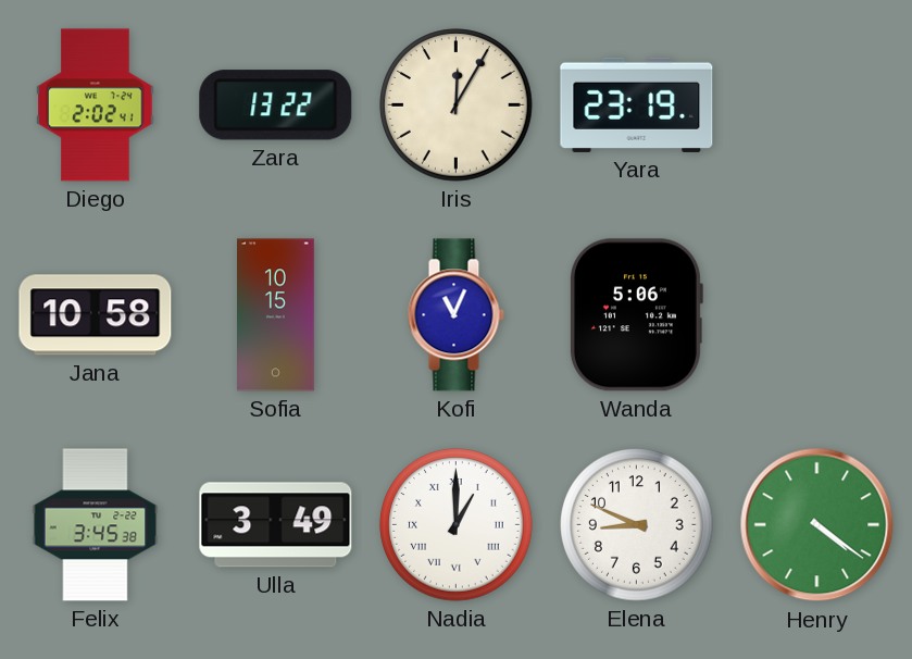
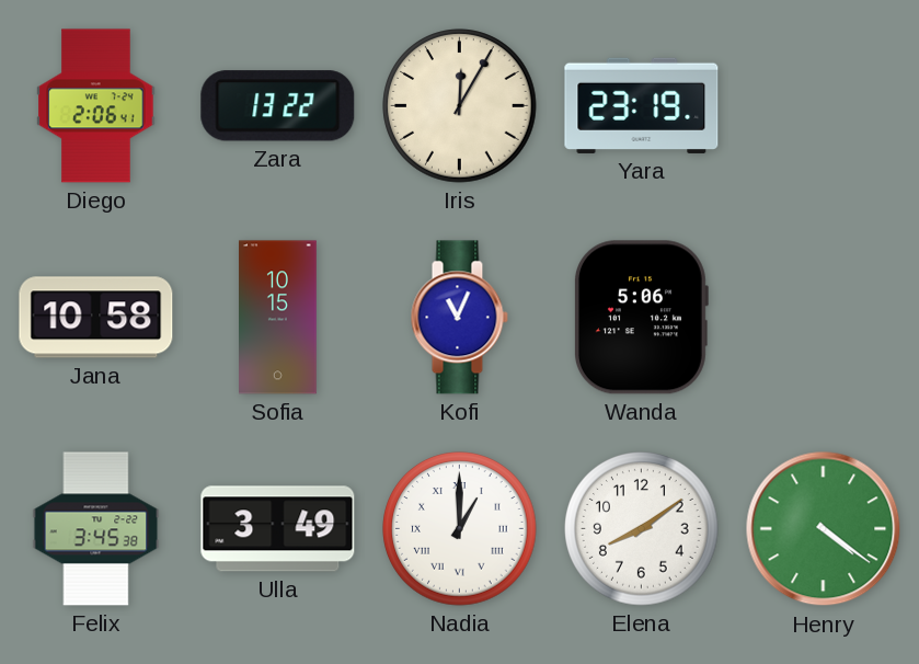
Diego: 2:02 -> 2:06
Elena: 8:49 -> 8:09
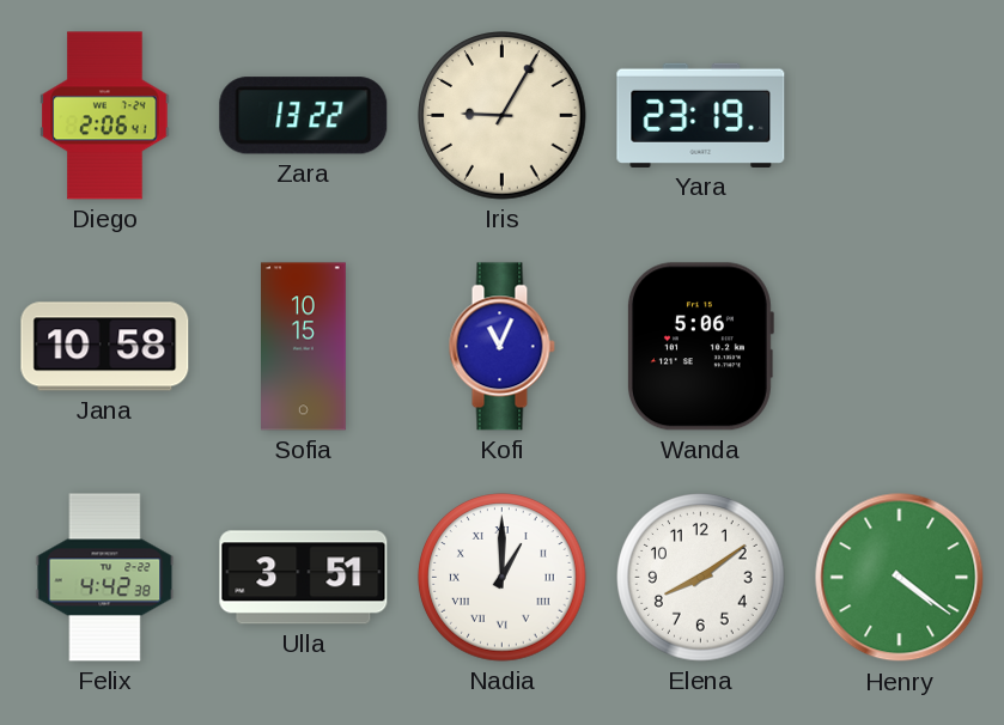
Iris: 12:05 -> 9:05
Felix: 3:45 -> 4:42
Ulla: 3:49 -> 3:51
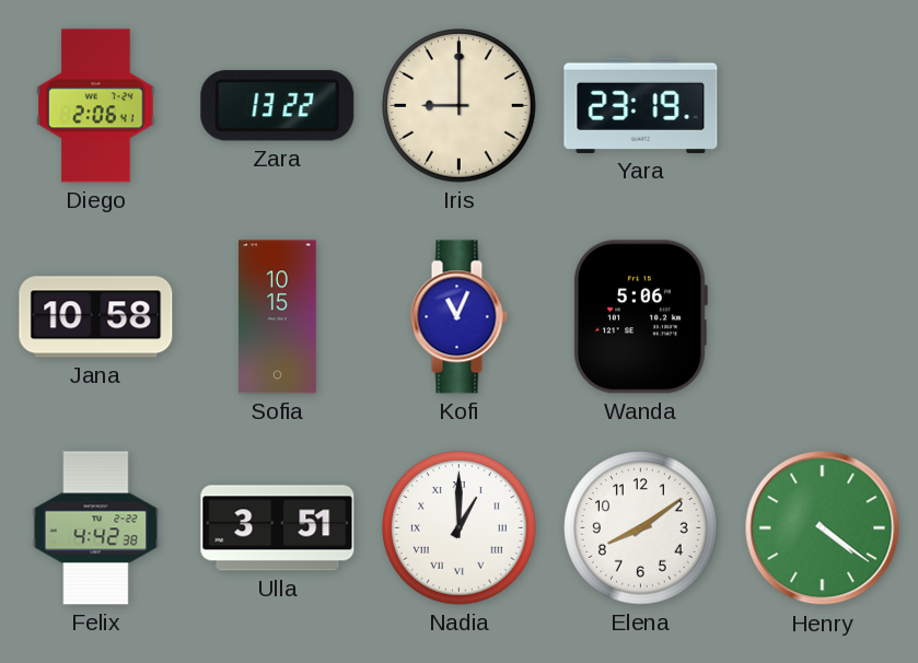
Iris: 9:05 -> 9:00
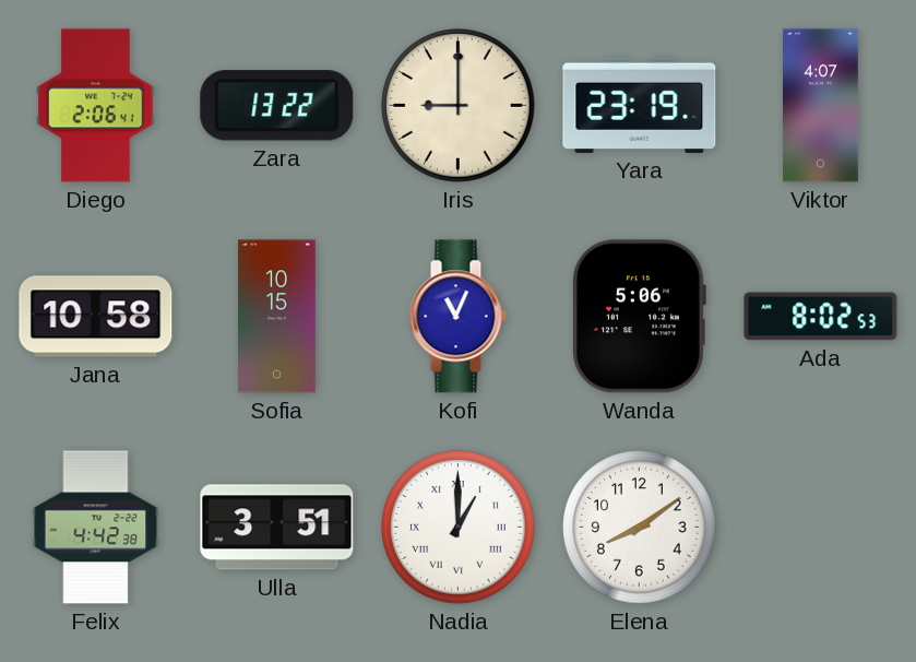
Viktor: none -> 4:07
Ada: none -> 8:02
Henry: 4:21 -> none
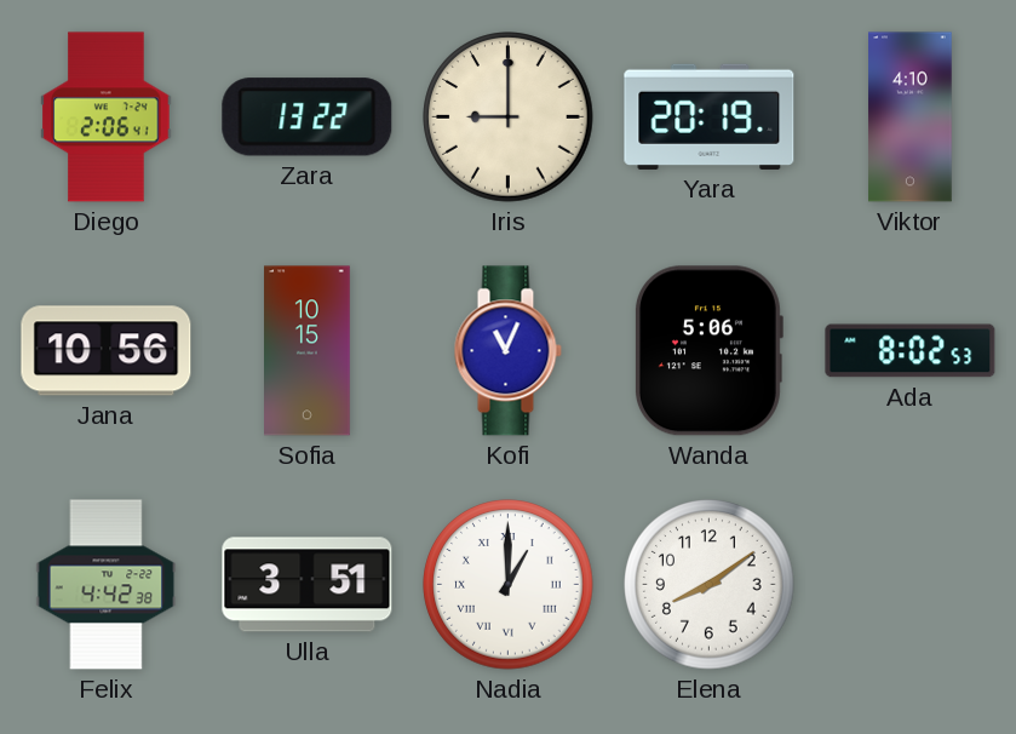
Yara: 23:19 -> 20:19
Viktor: 4:07 -> 4:10
Jana: 10:58 -> 10:56
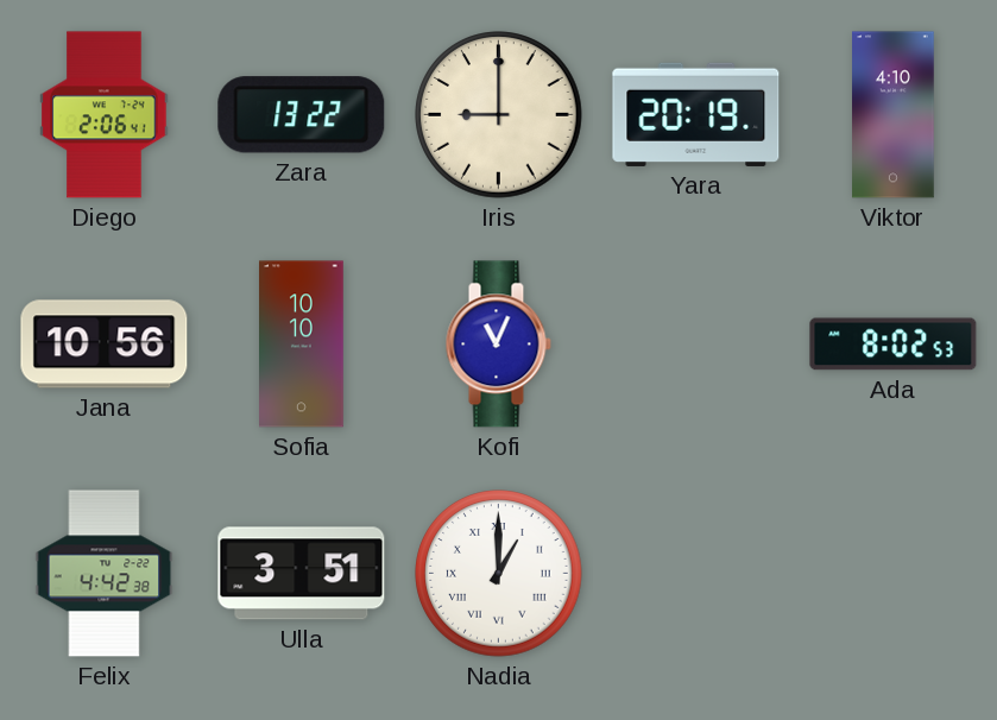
Sofia: 10:15 -> 10:10
Wanda: 5:06 -> none
Elena: 8:09 -> none
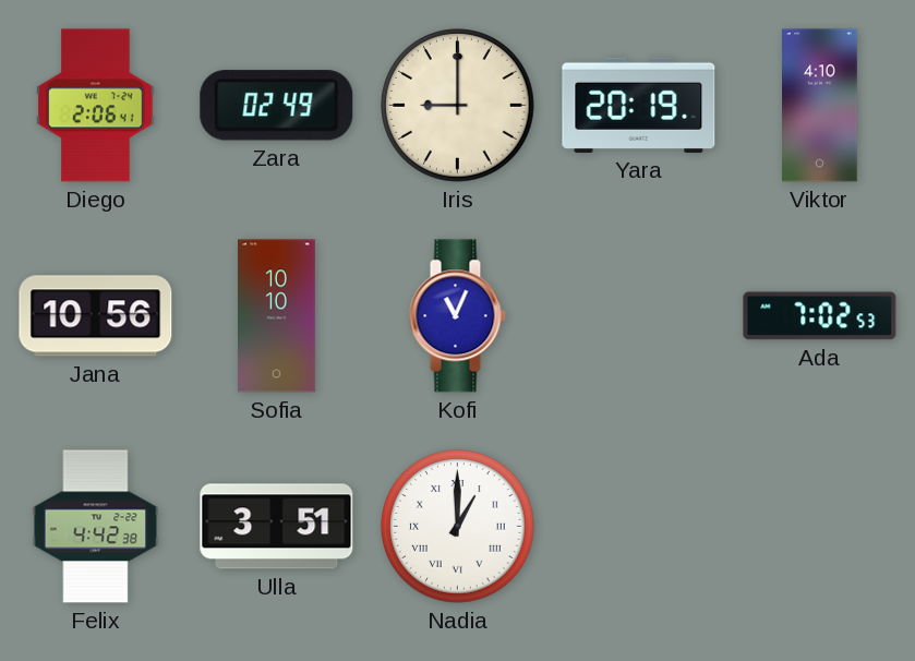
Zara: 13:22 -> 02:49
Ada: 8:02 -> 7:02
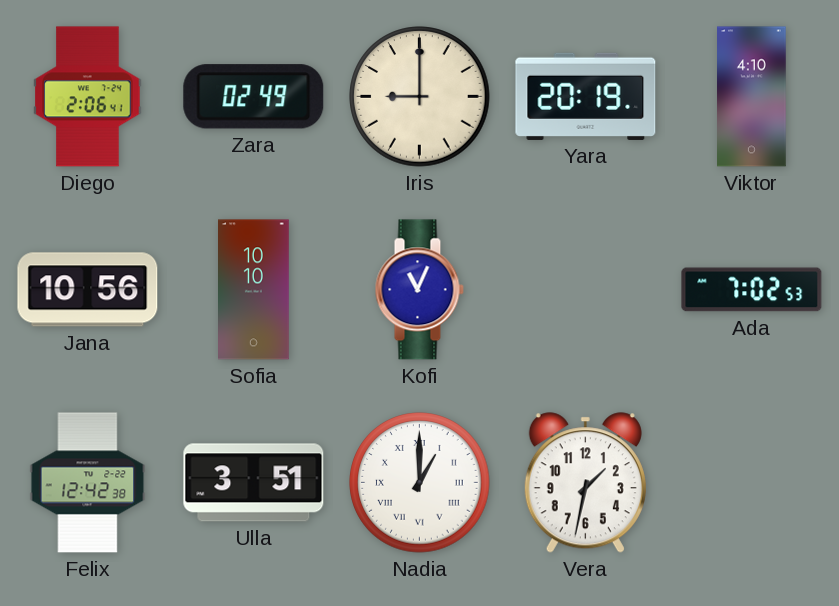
Felix: 4:42 -> 12:42
Vera: none -> 1:32
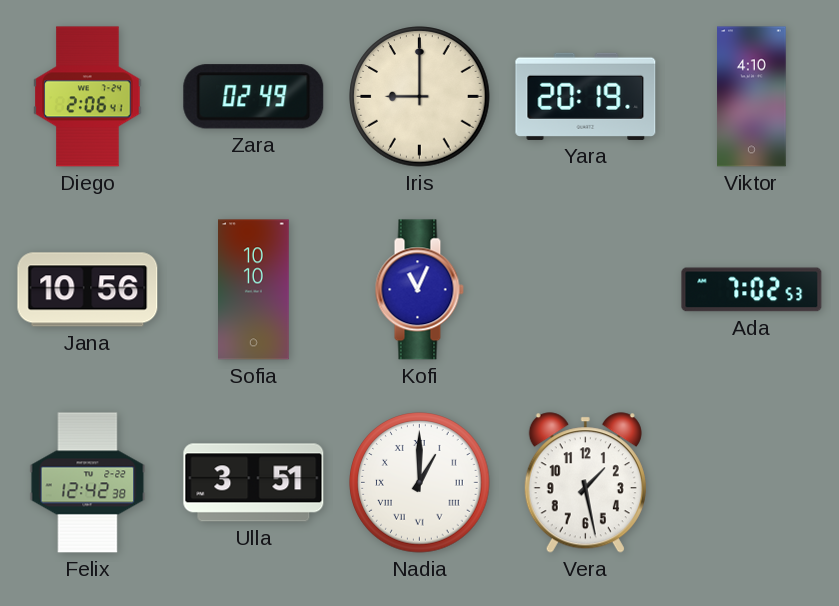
Vera: 1:32 -> 1:28
